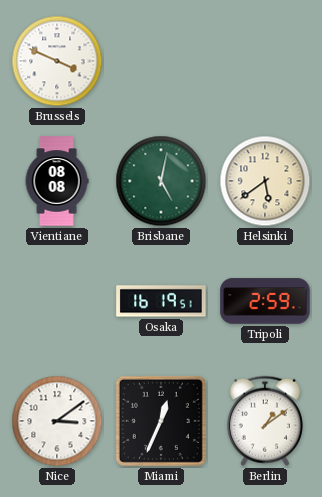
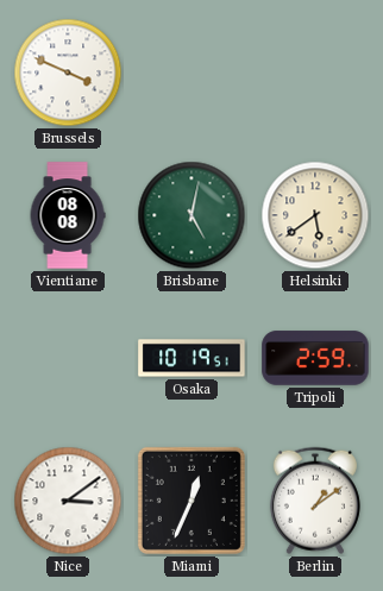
Osaka: 16:19 -> 10:19
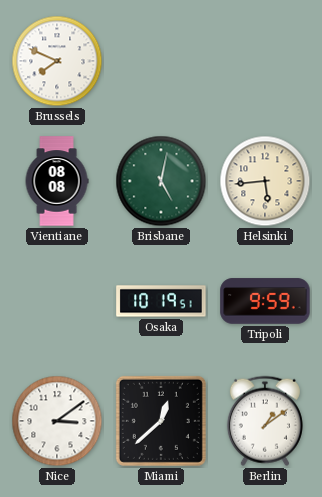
Brussels: 3:49 -> 7:49
Helsinki: 5:39 -> 5:44
Tripoli: 2:59 -> 9:59
Miami: 12:34 -> 12:38
